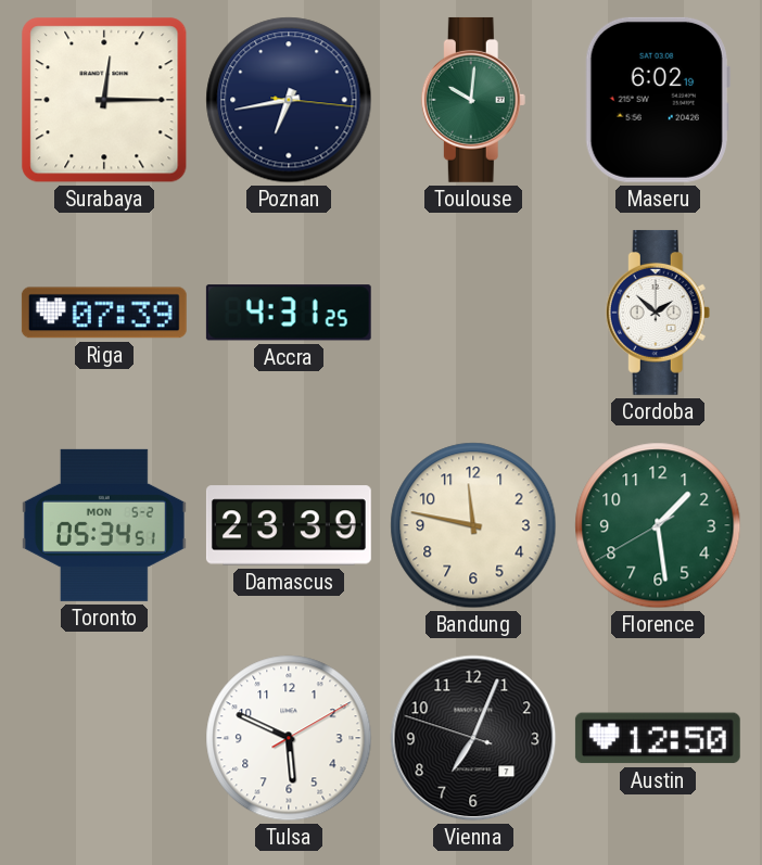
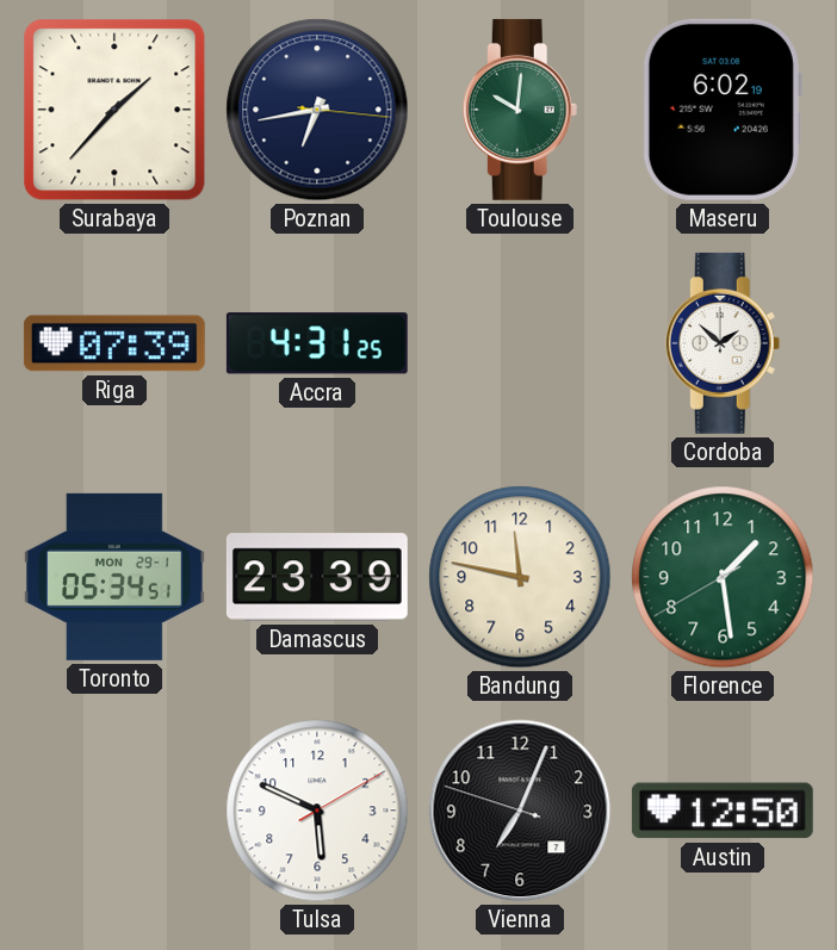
Surabaya: 12:15 -> 1:37
Toronto date: MON 5-2 -> MON 29-1
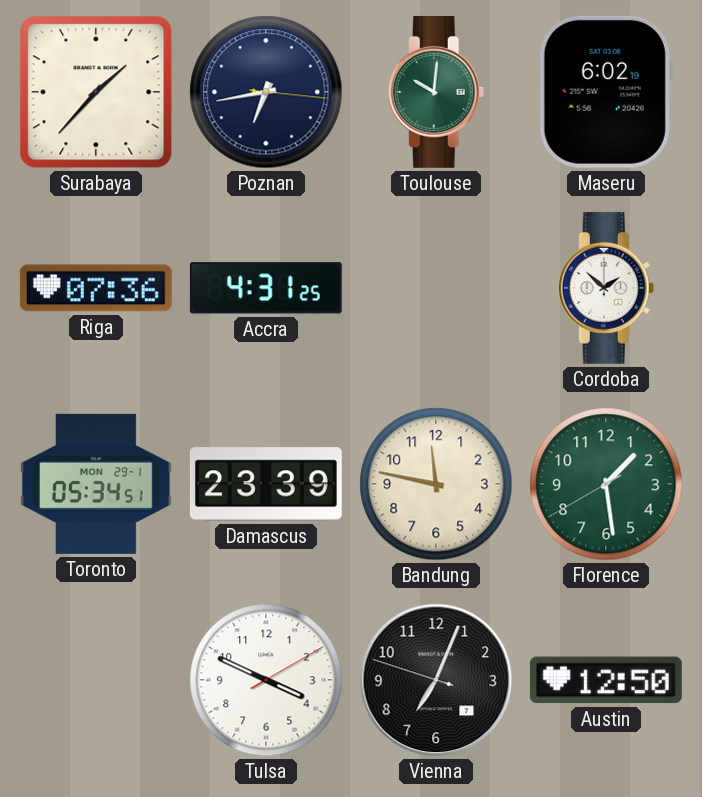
Riga: 07:39 -> 07:36
Tulsa: 5:49 -> 3:49
